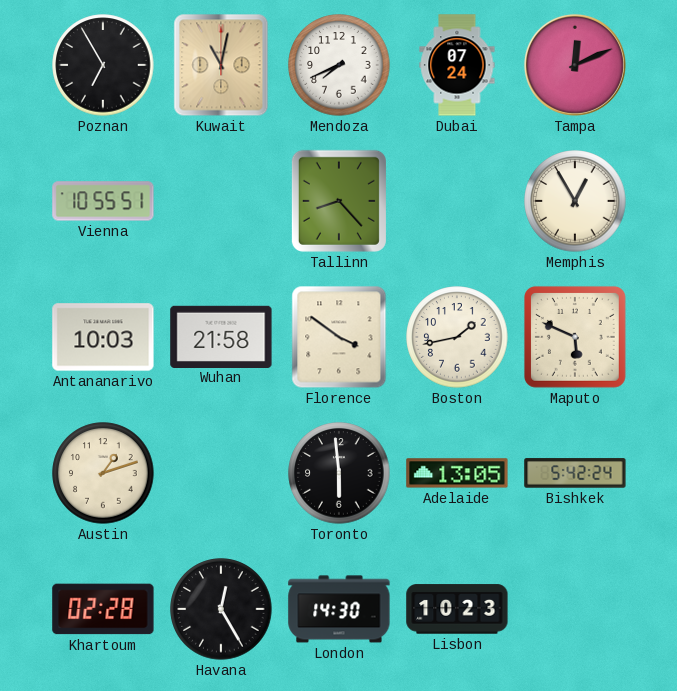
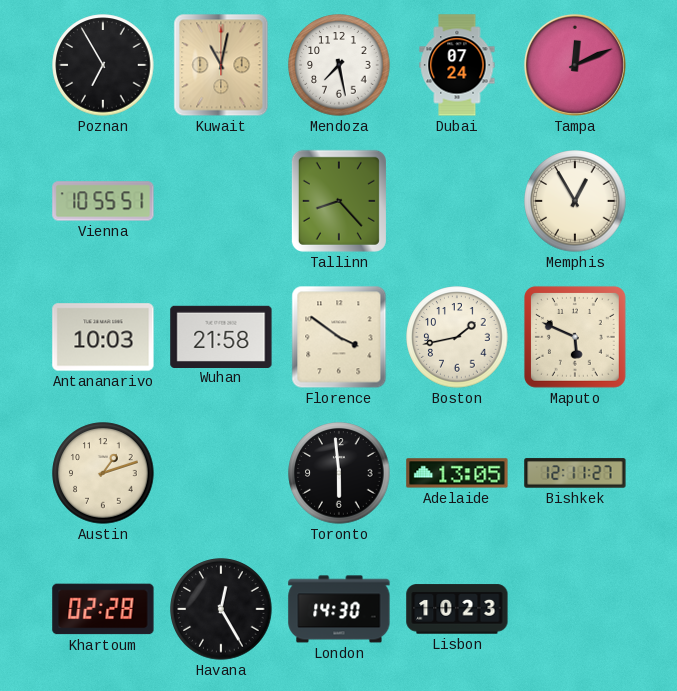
Mendoza: 7:41 -> 7:28
Bishkek: 5:42 -> 12:11
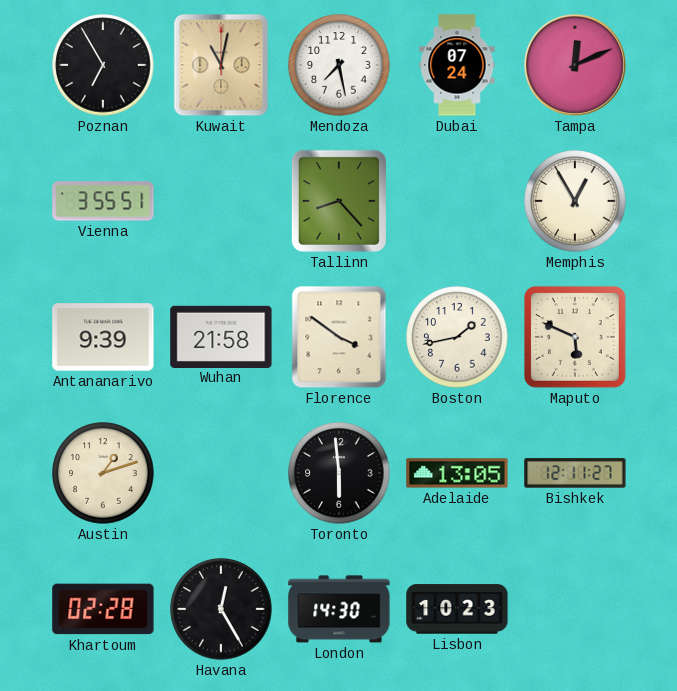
Vienna: 10:55 -> 3:55
Antananarivo: 10:03 -> 9:39
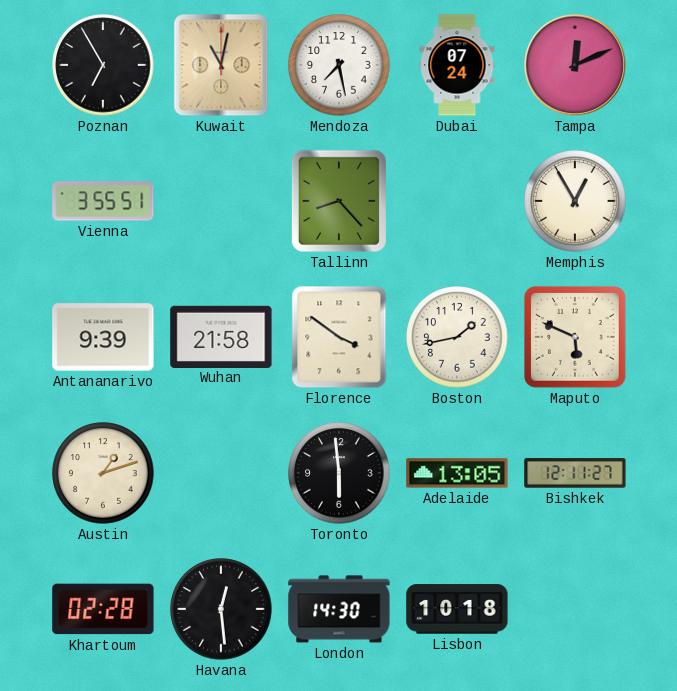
Havana: 12:25 -> 12:29
Lisbon: 10:23 -> 10:18
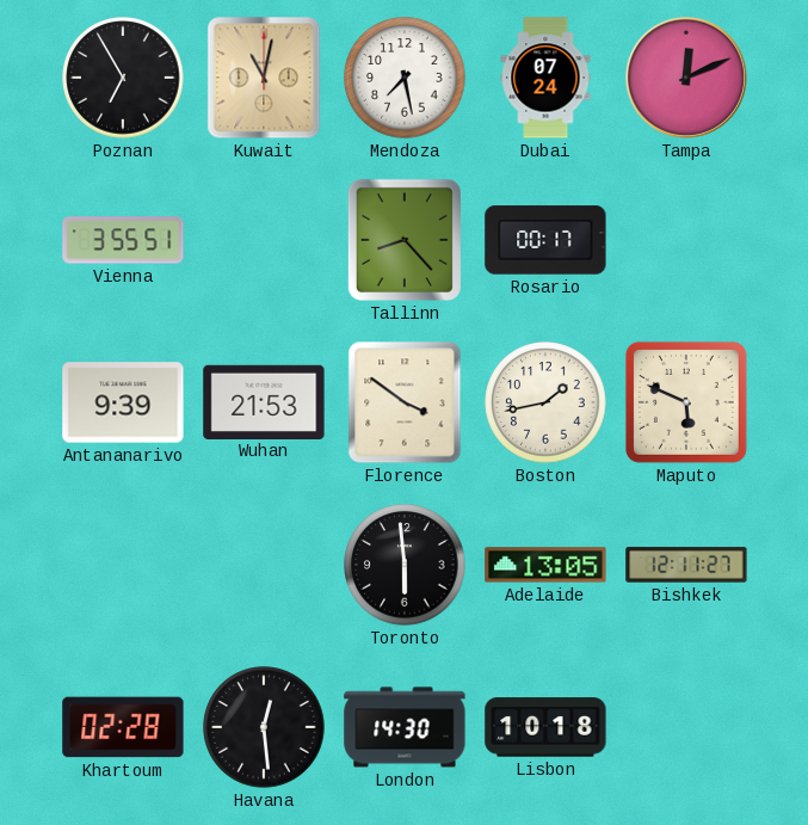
Rosario: none -> 00:17
Memphis: 12:55 -> none
Wuhan: 21:58 -> 21:53
Austin: 1:12 -> none
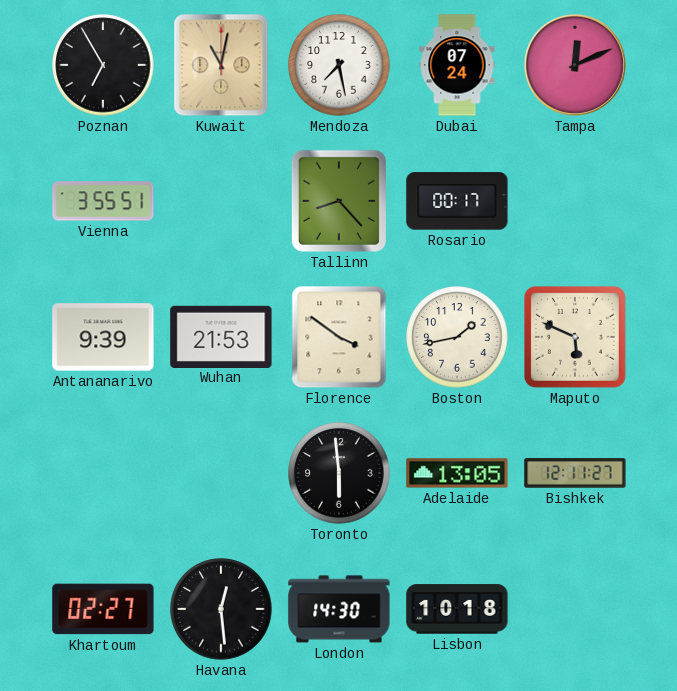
Khartoum: 02:28 -> 02:27
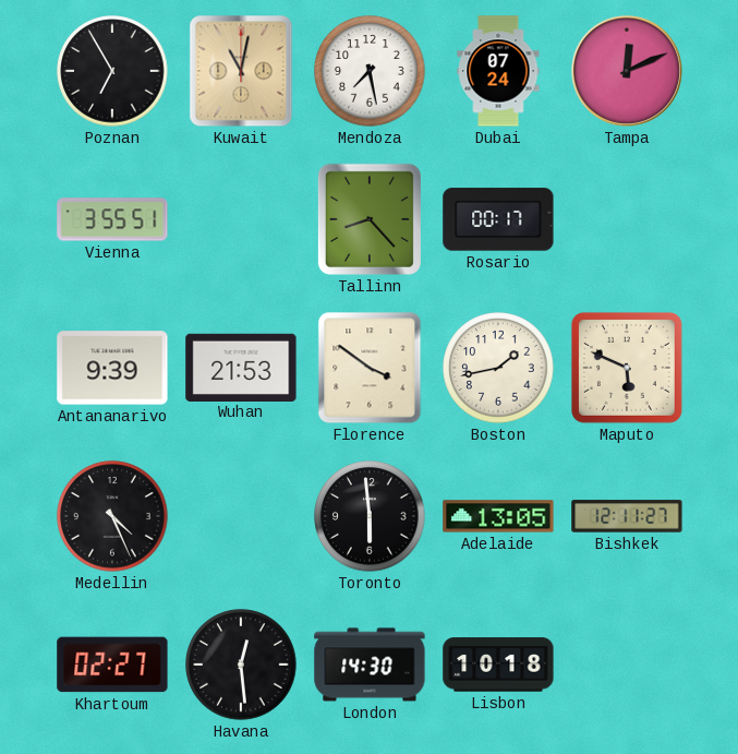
Medellin: none -> 4:26
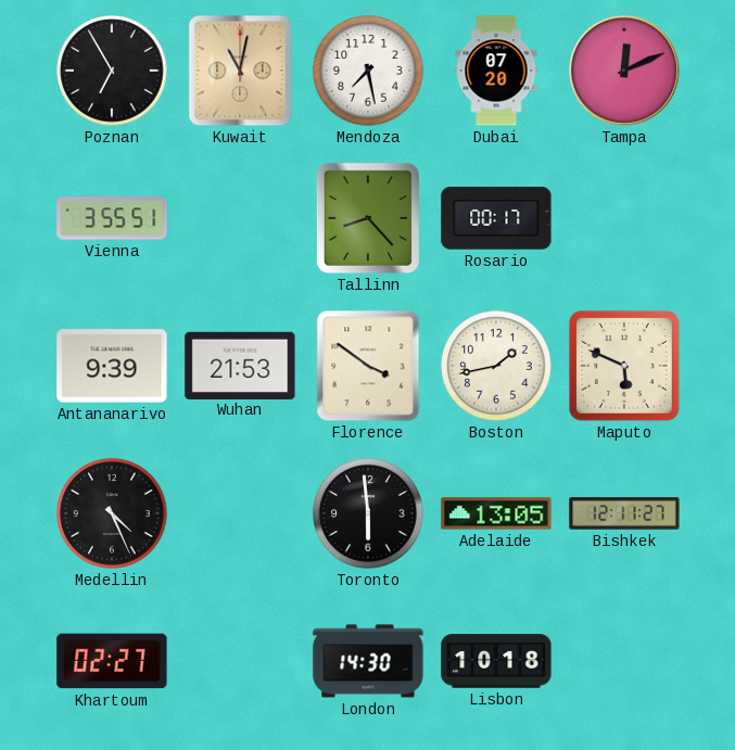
Dubai: 07:24 -> 07:20
Havana: 12:29 -> none
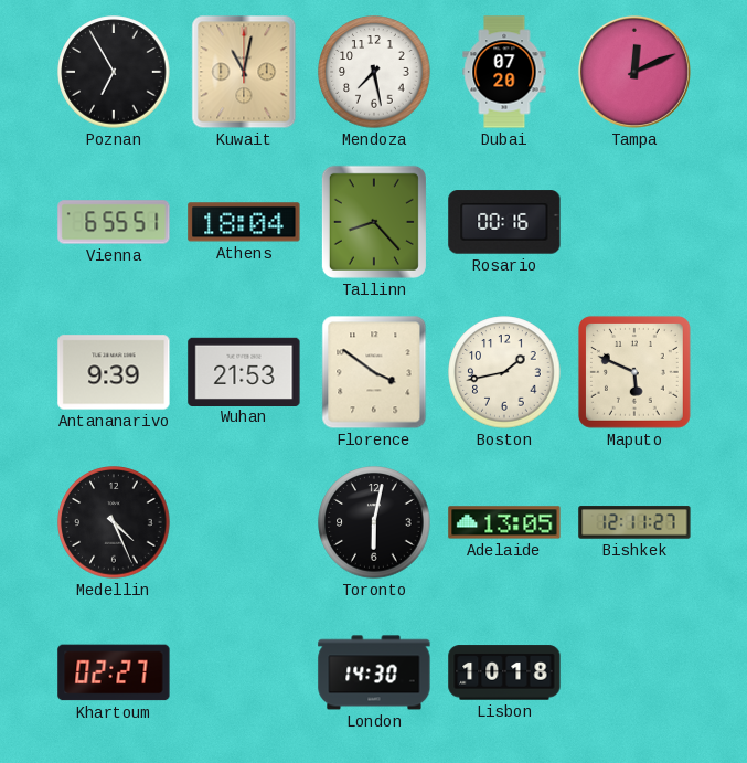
Vienna: 3:55 -> 6:55
Athens: none -> 18:04
Rosario: 00:17 -> 00:16
Toronto: 5:59 -> 6:02
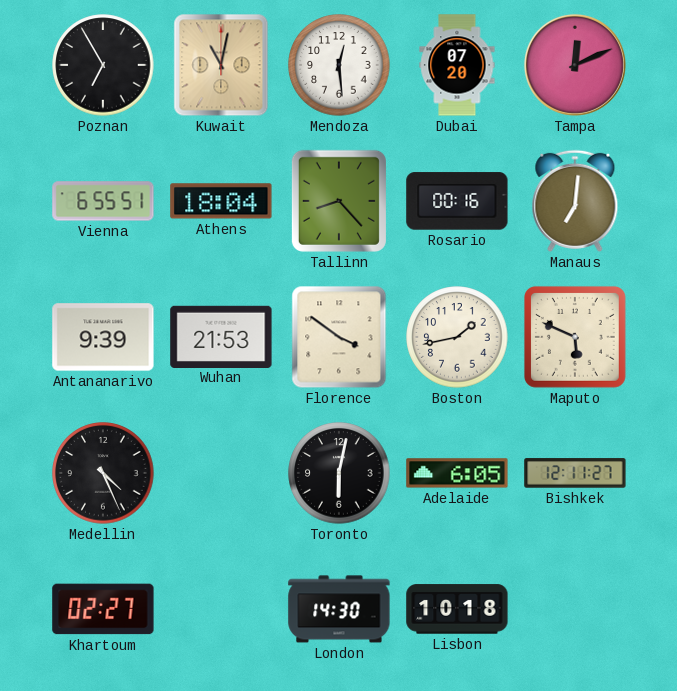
Mendoza: 7:28 -> 12:29
Manaus: none -> 7:01
Adelaide: 13:05 -> 6:05
